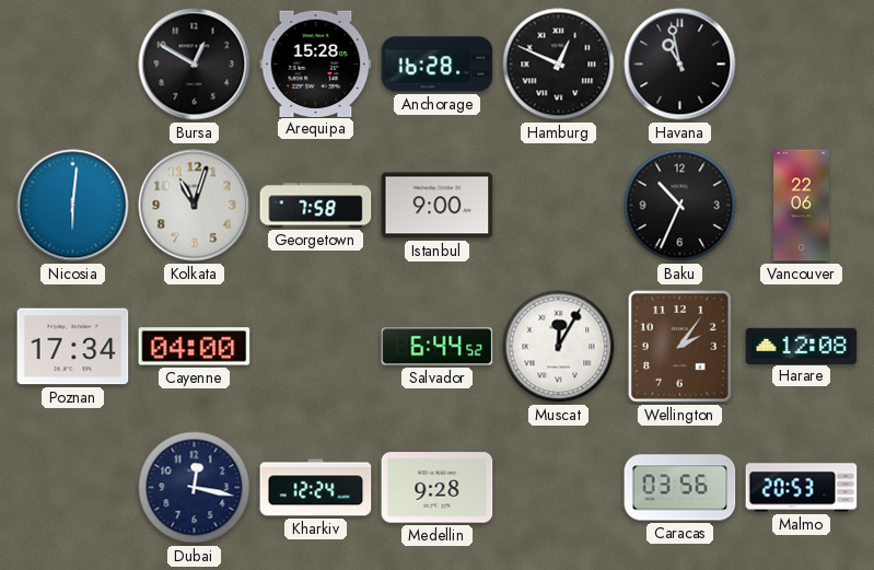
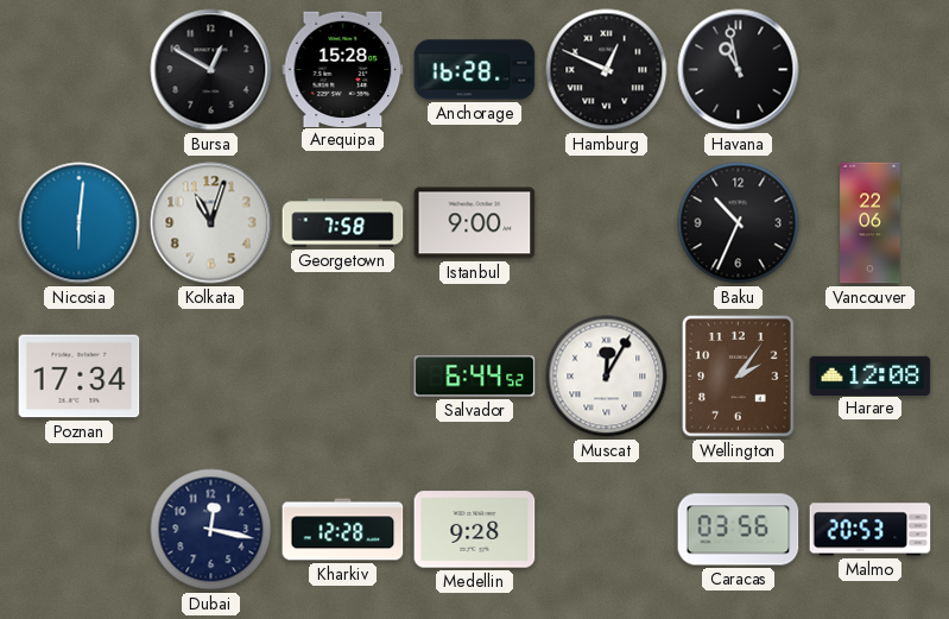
Cayenne: 04:00 -> none
Kharkiv: 12:24 -> 12:28
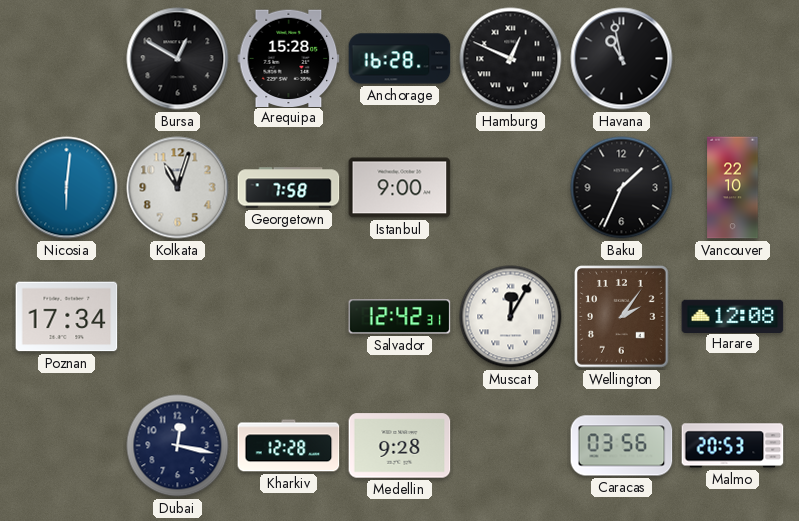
Baku: 10:34 -> 1:34
Vancouver: 22:06 -> 22:10
Salvador: 6:44 -> 12:42
